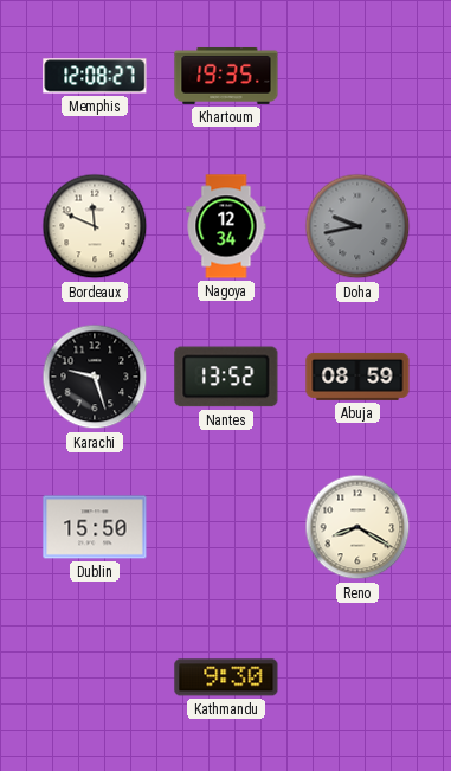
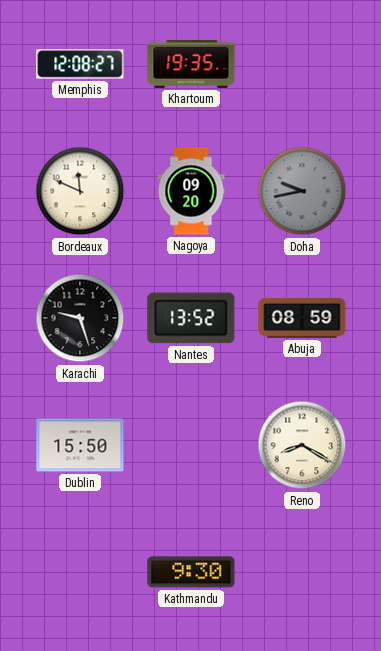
Nagoya: 12:34 -> 09:20
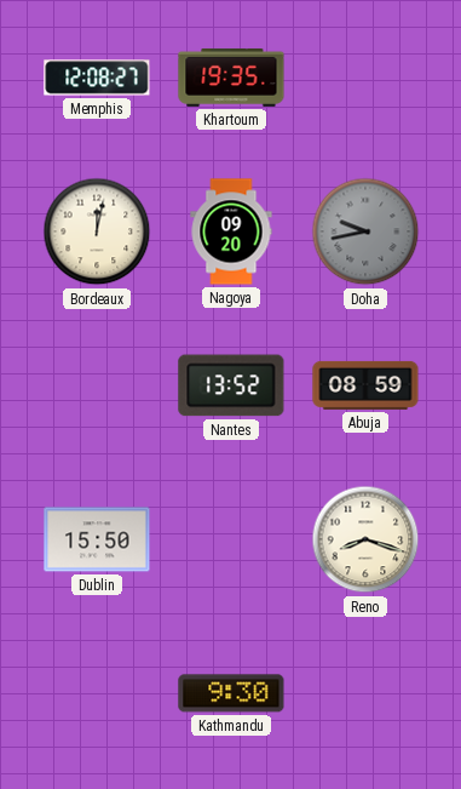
Bordeaux: 11:49 -> 12:02
Karachi: 9:27 -> none
Reno: 8:20 -> 8:18
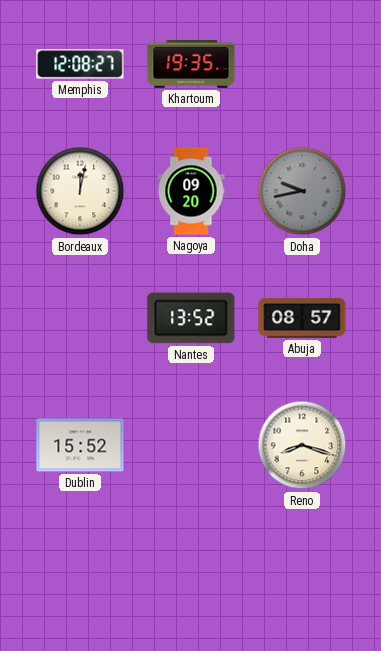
Abuja: 08:59 -> 08:57
Dublin: 15:50 -> 15:52
Kathmandu: 9:30 -> none
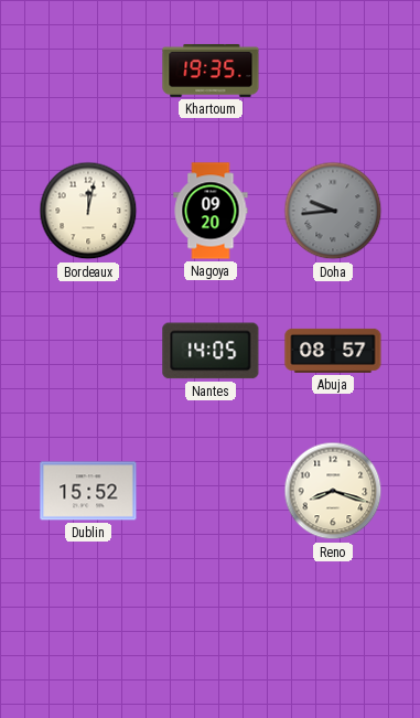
Memphis: 12:08 -> none
Doha: 9:43 -> 9:44
Nantes: 13:52 -> 14:05
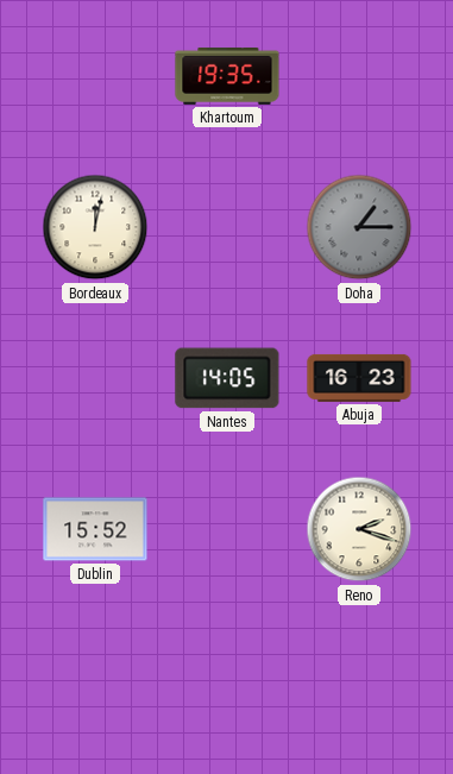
Nagoya: 09:20 -> none
Doha: 9:44 -> 1:15
Abuja: 08:57 -> 16:23
Reno: 8:18 -> 2:18
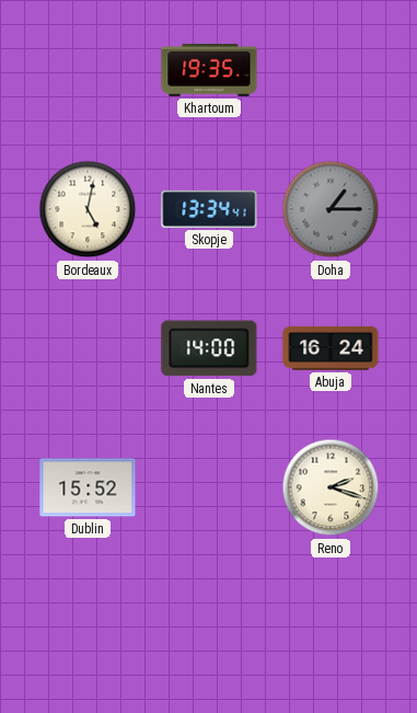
Bordeaux: 12:02 -> 5:02
Skopje: none -> 13:34
Nantes: 14:05 -> 14:00
Abuja: 16:23 -> 16:24
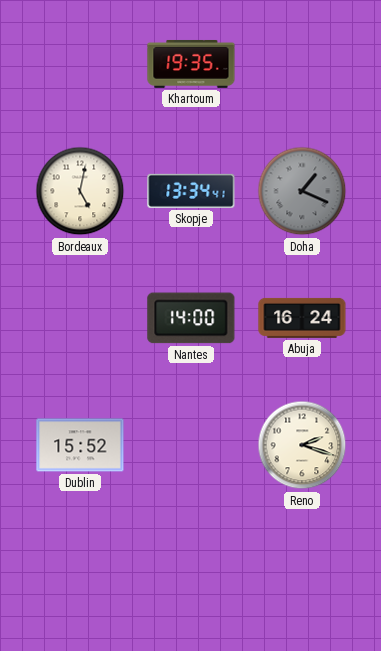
Doha: 1:15 -> 1:19
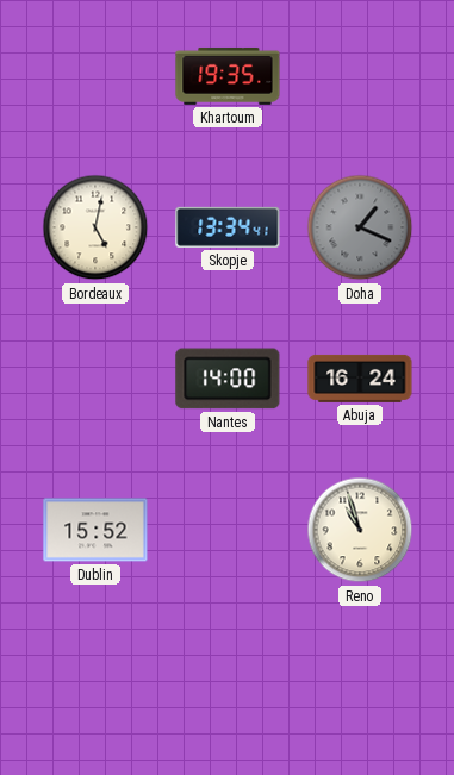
Reno: 2:18 -> 10:57
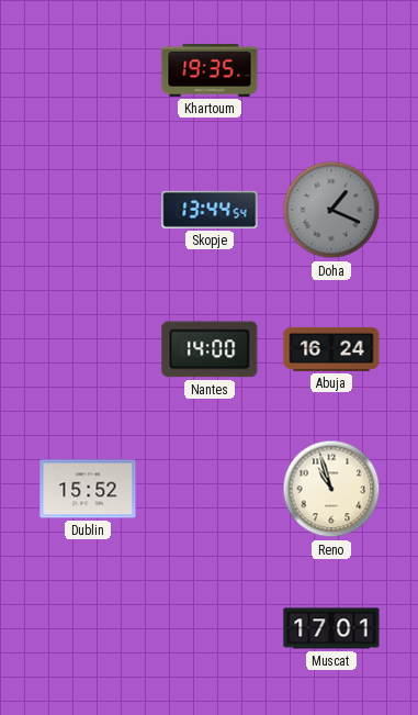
Bordeaux: 5:02 -> none
Skopje: 13:34 -> 13:44
Muscat: none -> 17:01
